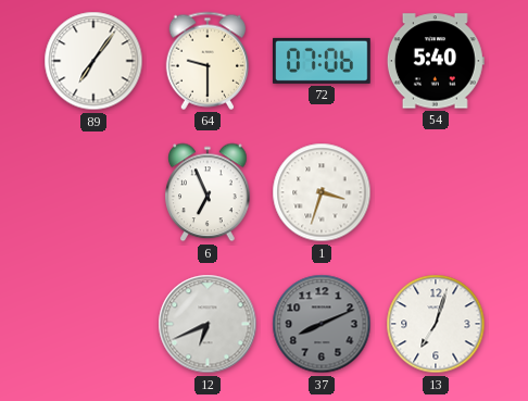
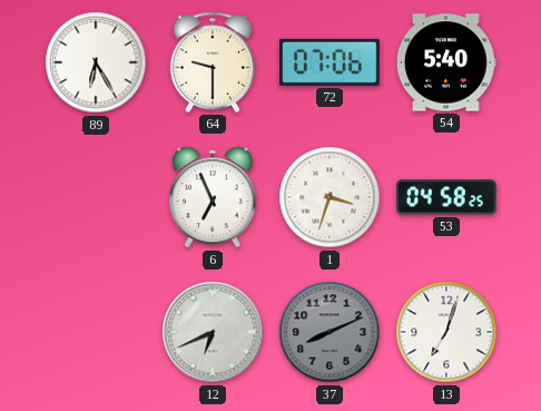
89: 7:06 -> 6:25
53: none -> 04:58
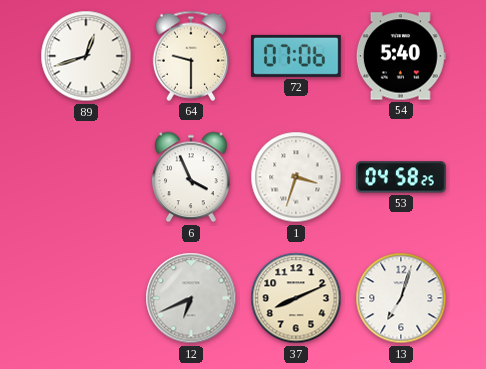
89: 6:25 -> 12:42
6: 6:56 -> 3:56
37 dial: grey -> cream
